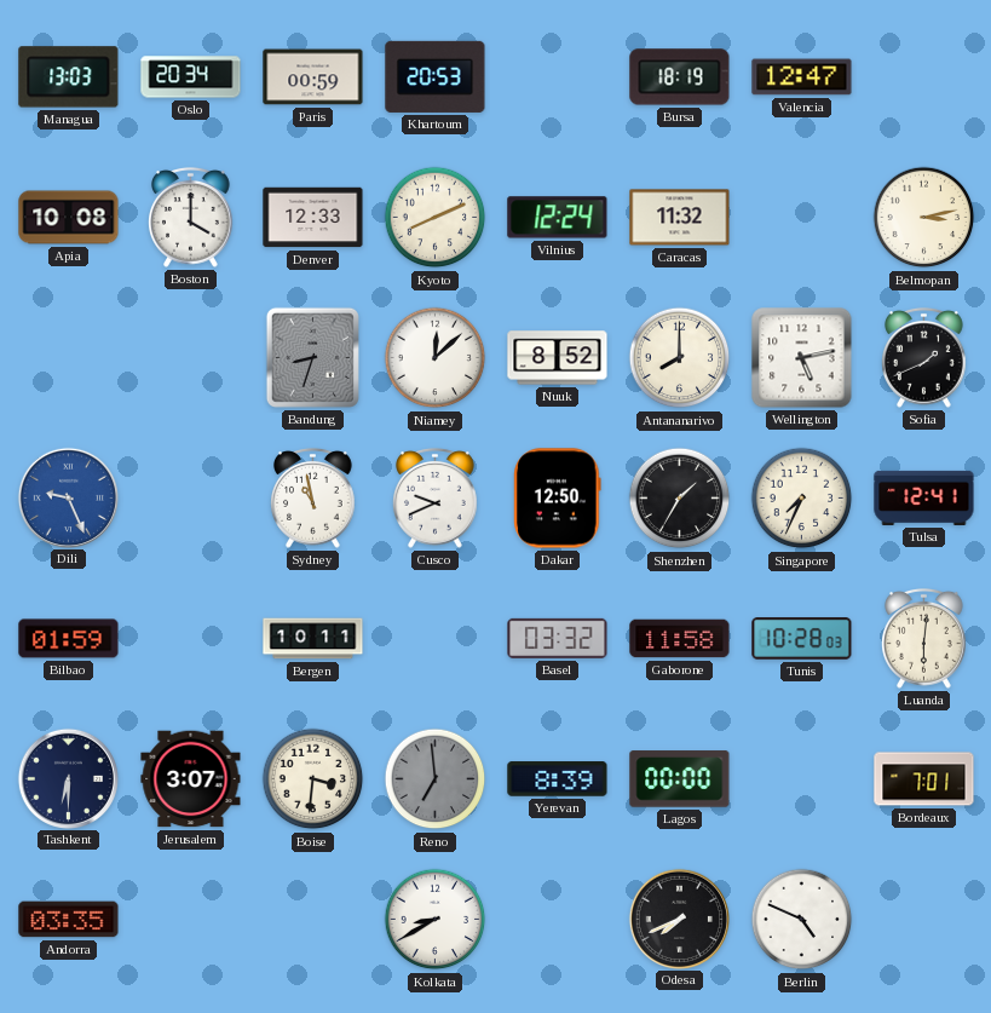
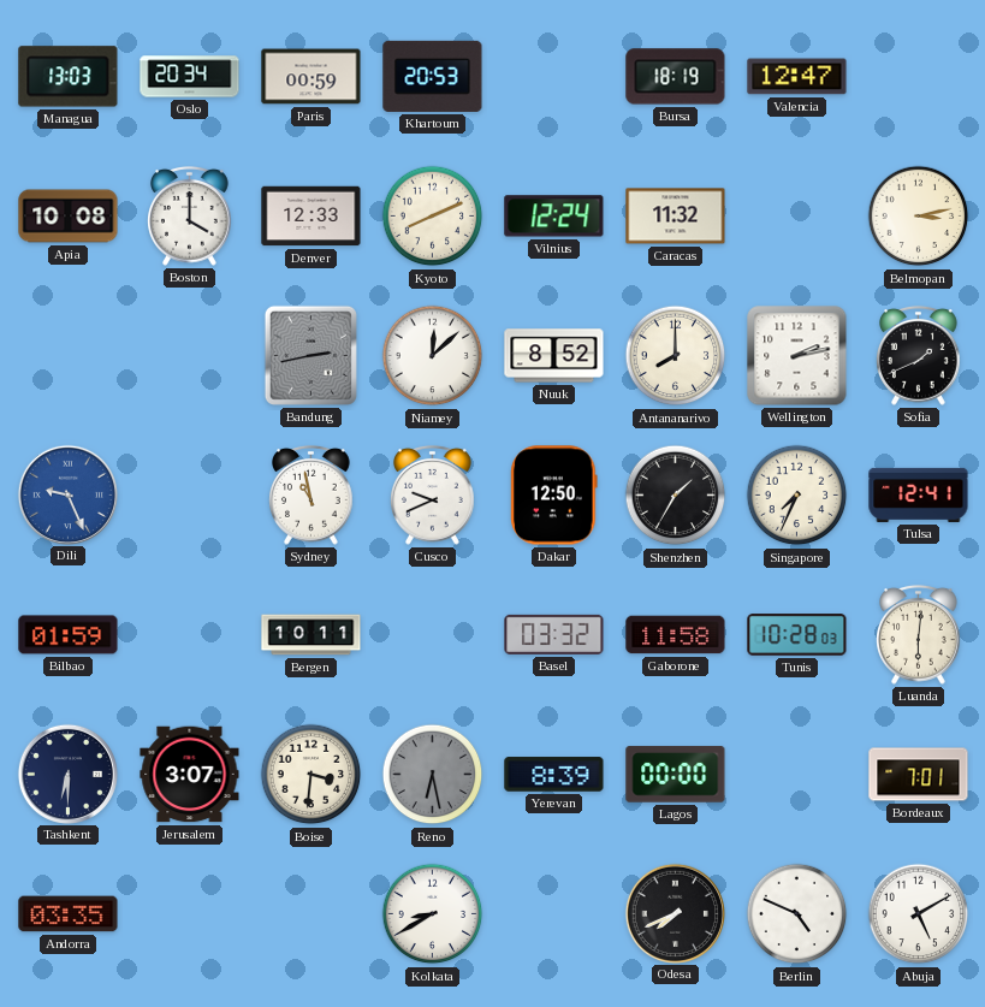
Bandung: 8:33 -> 2:43
Wellington: 5:13 -> 2:13
Reno: 6:59 -> 6:28
Abuja: none -> 5:10
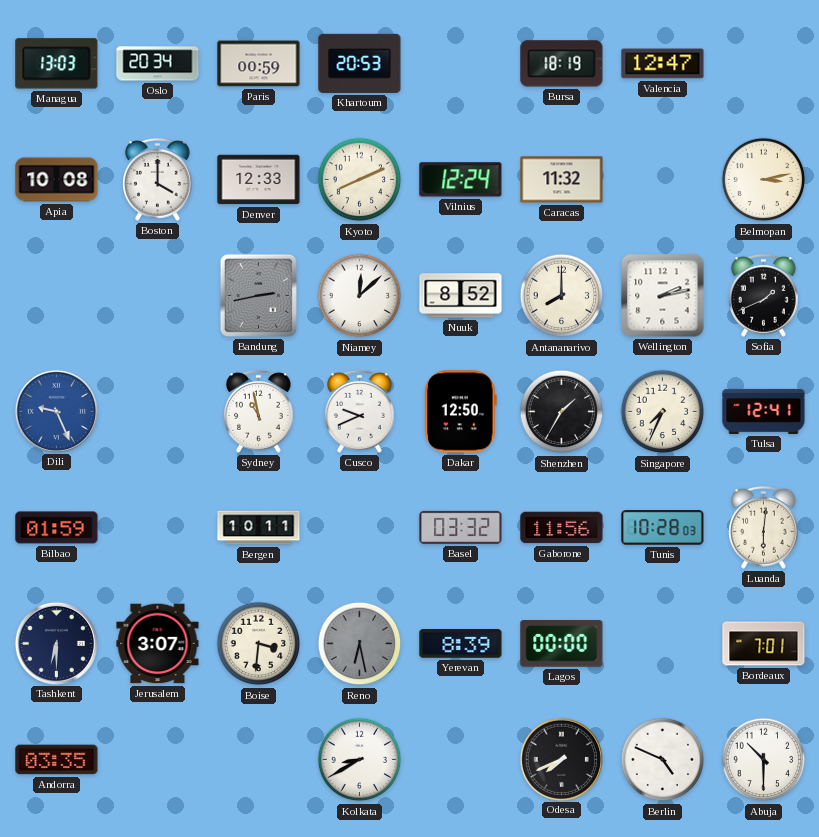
Gaborone: 11:58 -> 11:56
Abuja: 5:10 -> 10:30
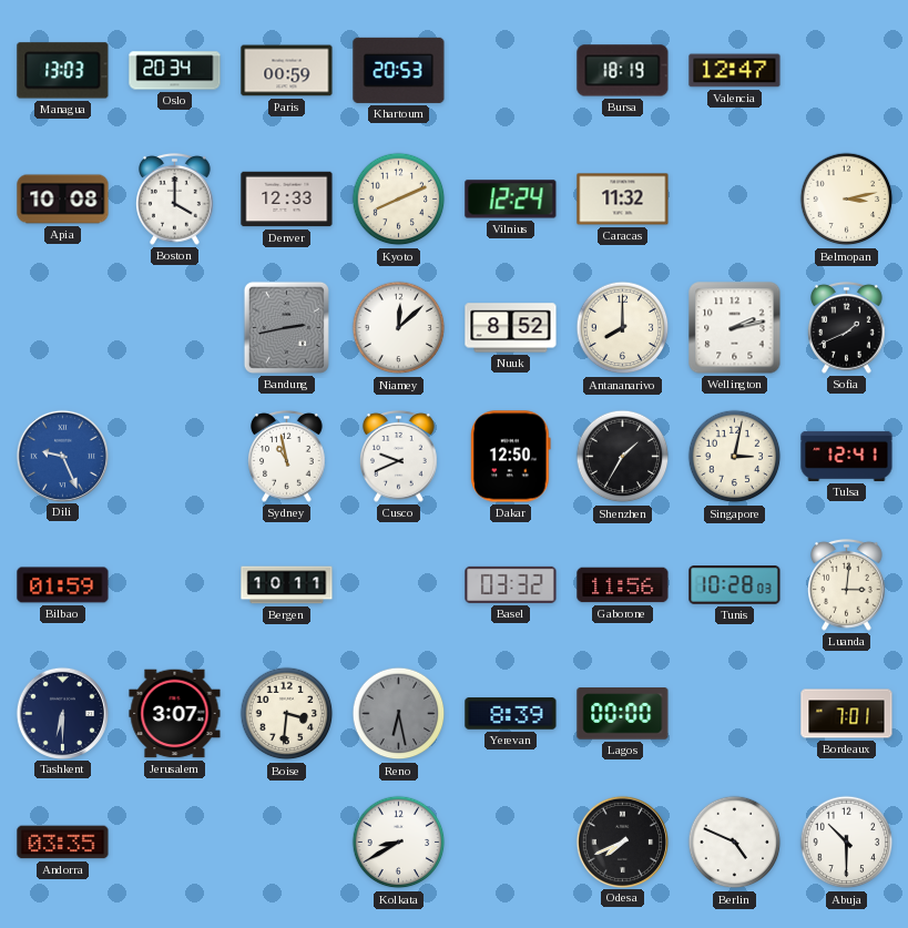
Singapore: 7:34 -> 3:02
Luanda: 6:01 -> 3:01
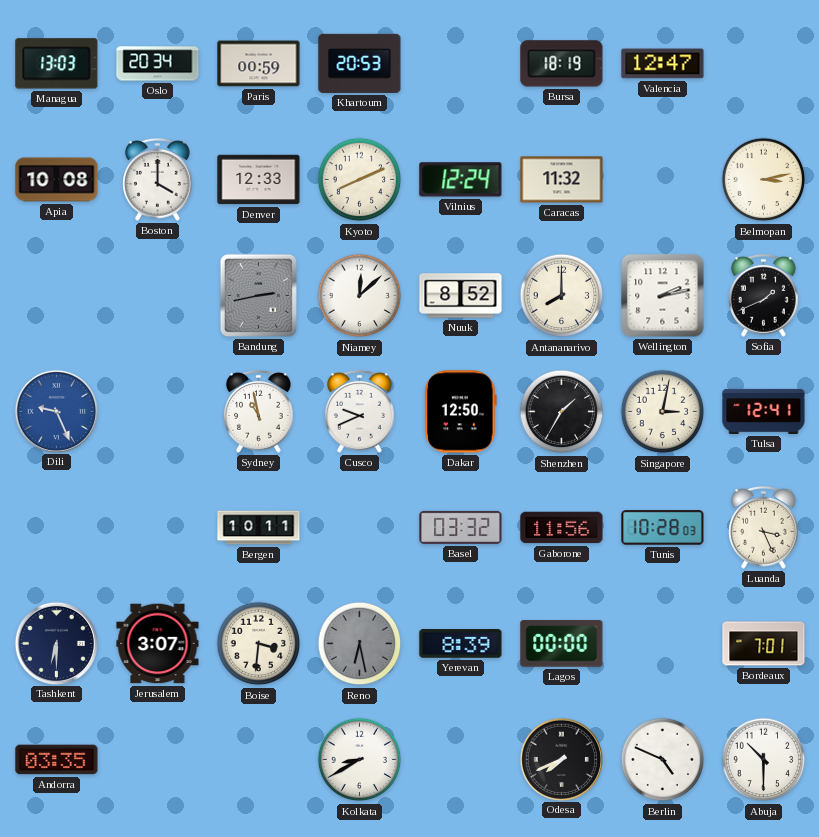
Bilbao: 01:59 -> none
Luanda: 3:01 -> 3:26
